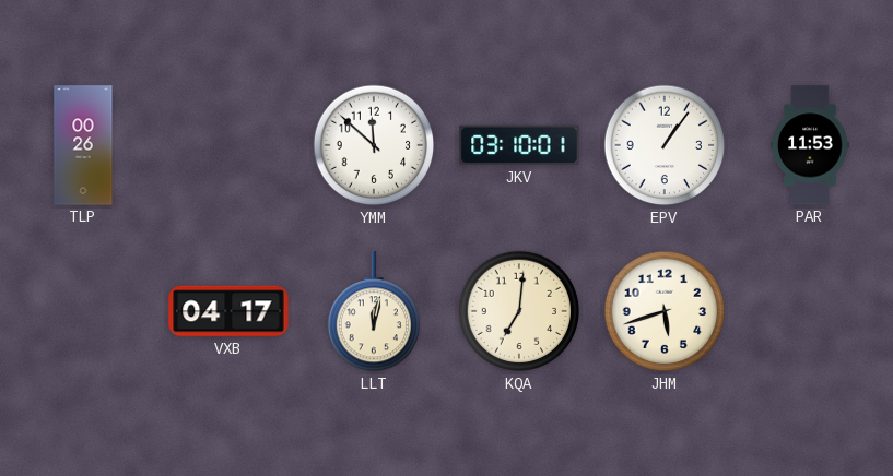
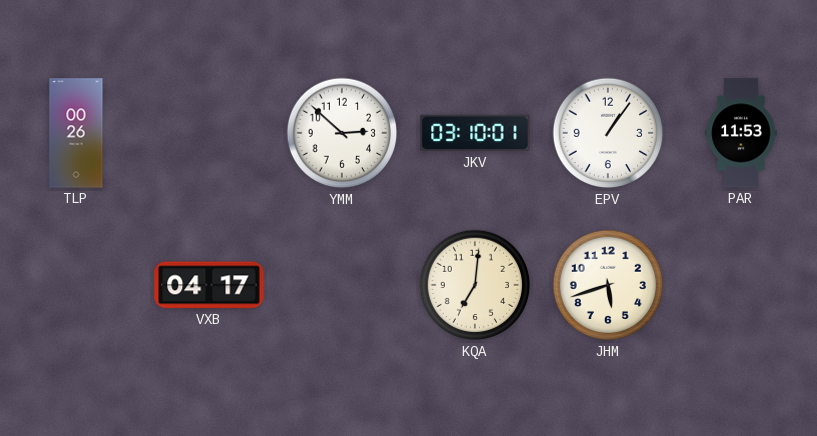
YMM: 11:52 -> 2:52
LLT: 12:02 -> none
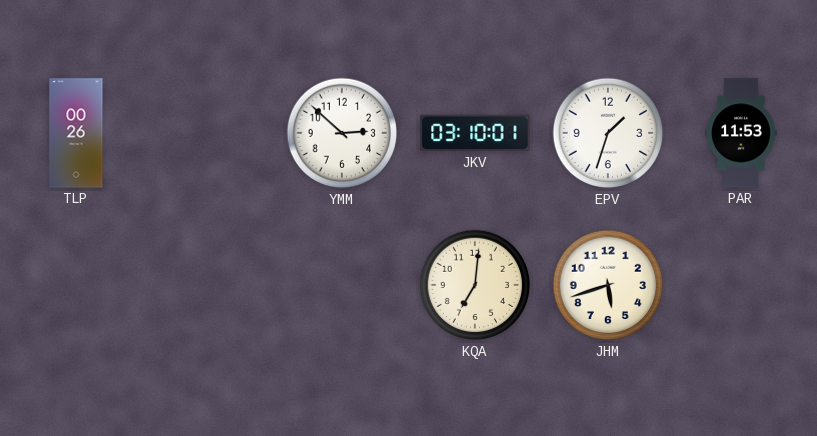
EPV: 1:06 -> 1:33
VXB: 04:17 -> none
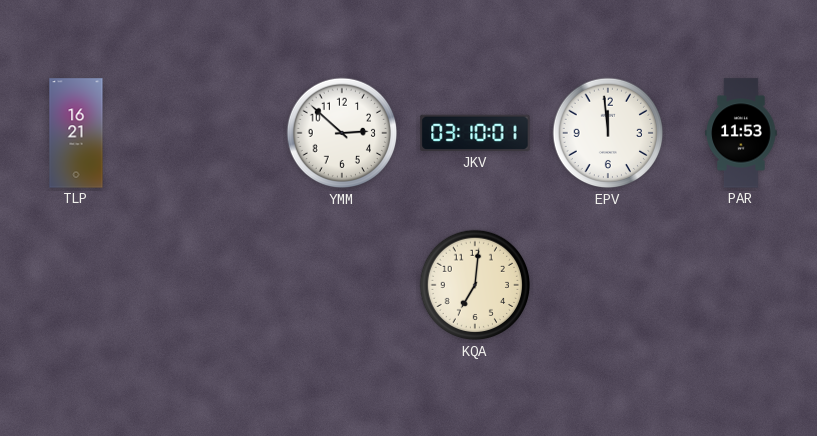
TLP: 00:26 -> 16:21
EPV: 1:33 -> 11:59
JHM: 5:42 -> none
